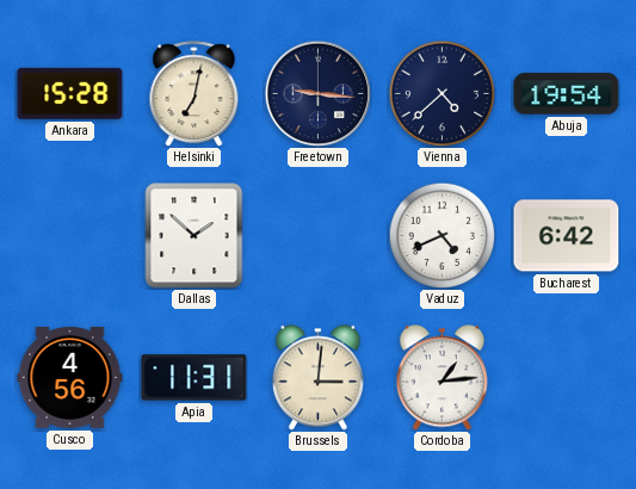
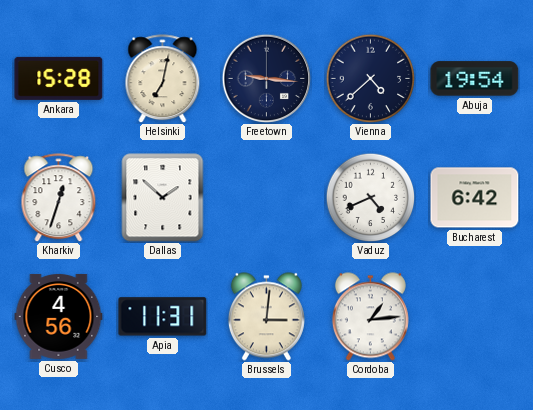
Kharkiv: none -> 12:33
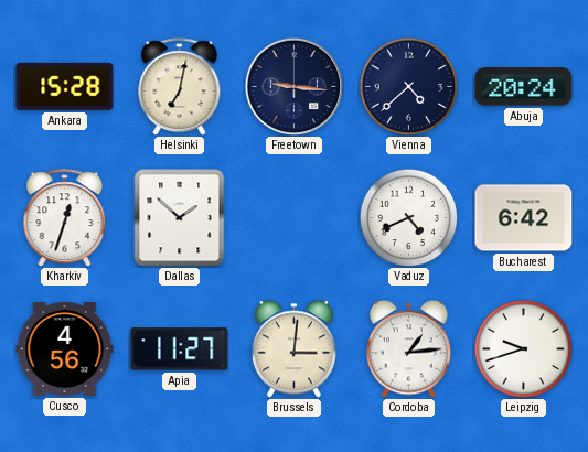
Abuja: 19:54 -> 20:24
Apia: 11:31 -> 11:27
Leipzig: none -> 9:42
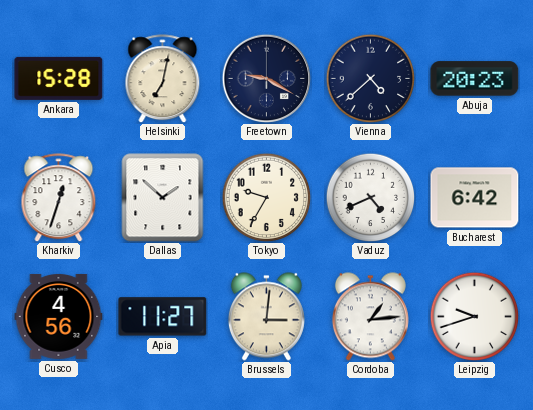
Freetown: 9:16 -> 9:20
Abuja: 20:24 -> 20:23
Tokyo: none -> 9:35
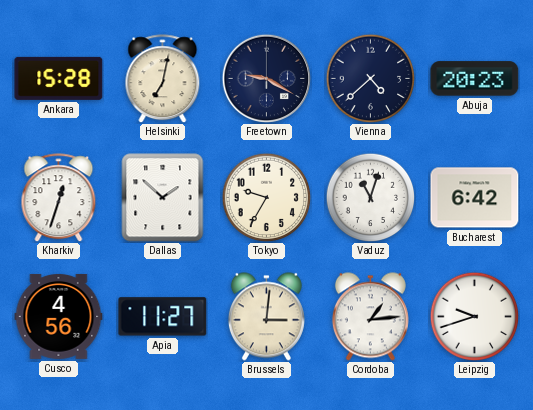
Vaduz: 4:41 -> 11:03
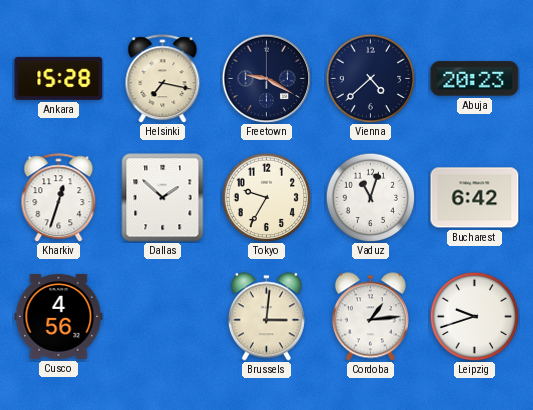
Helsinki: 7:02 -> 7:17
Apia: 11:27 -> none
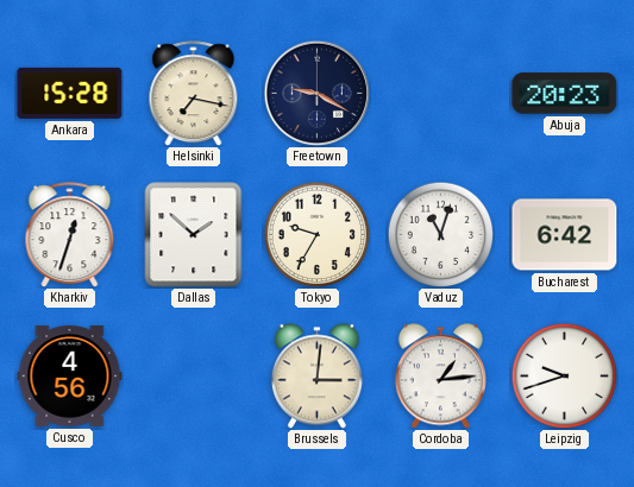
Vienna: 4:38 -> none
